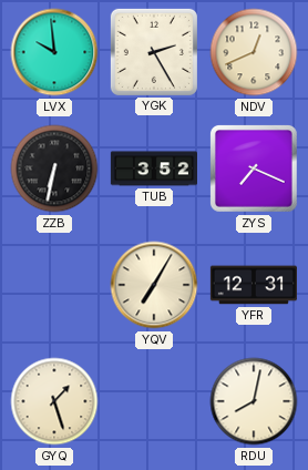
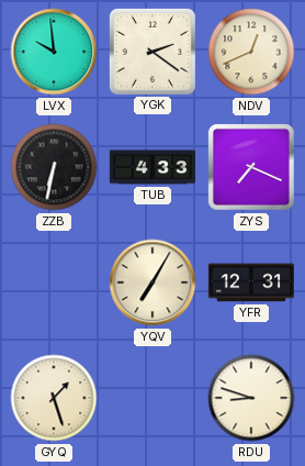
YGK: 2:25 -> 2:21
TUB: 3:52 -> 4:33
RDU: 8:02 -> 8:48
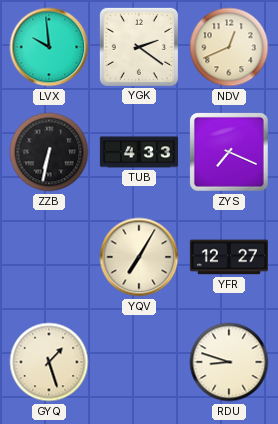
YFR: 12:31 -> 12:27
